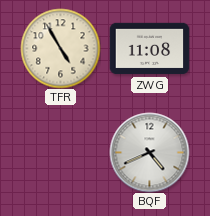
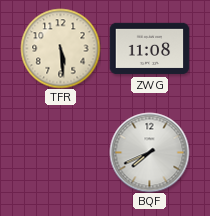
TFR: 4:55 -> 5:29
BQF: 4:41 -> 7:41
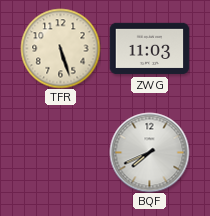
TFR: 5:29 -> 5:27
ZWG: 11:08 -> 11:03
